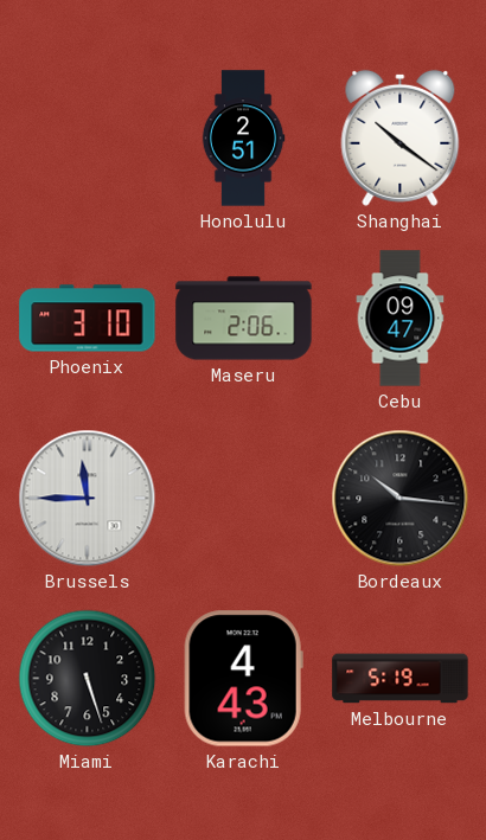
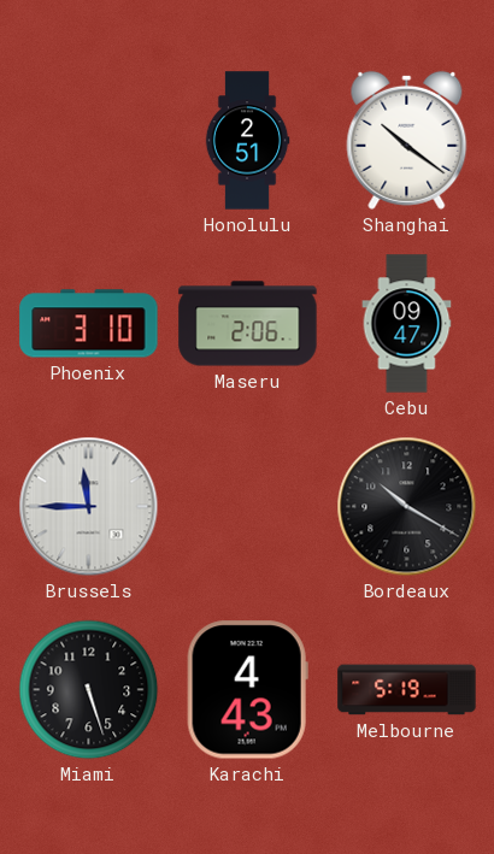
Bordeaux: 10:16 -> 10:20
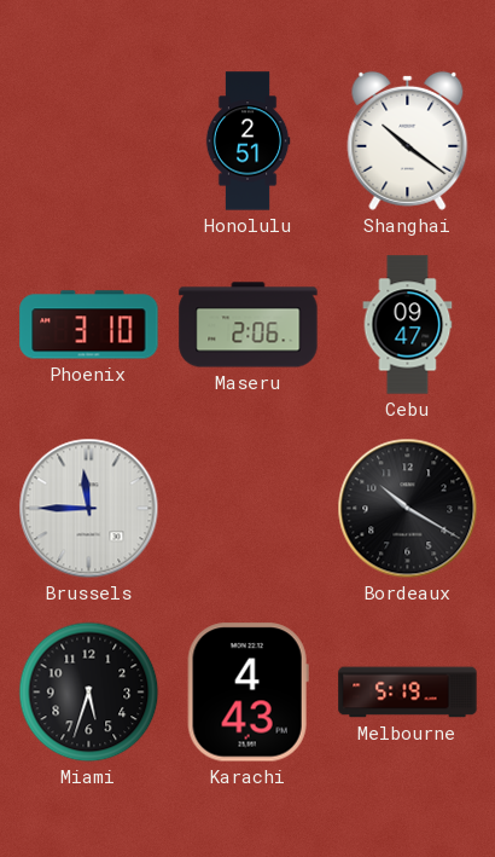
Miami: 5:27 -> 5:33
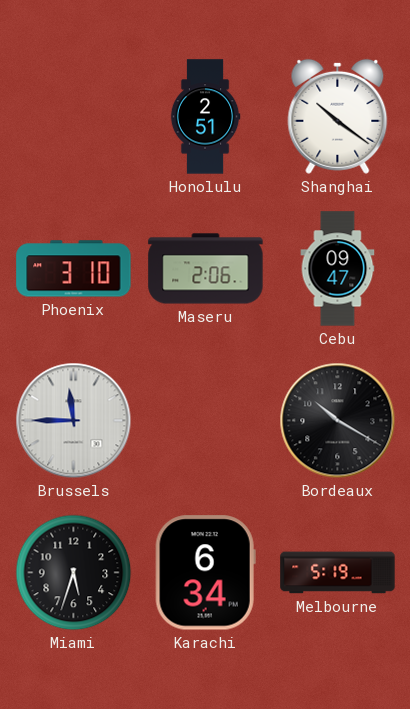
Karachi: 4:43 -> 6:34
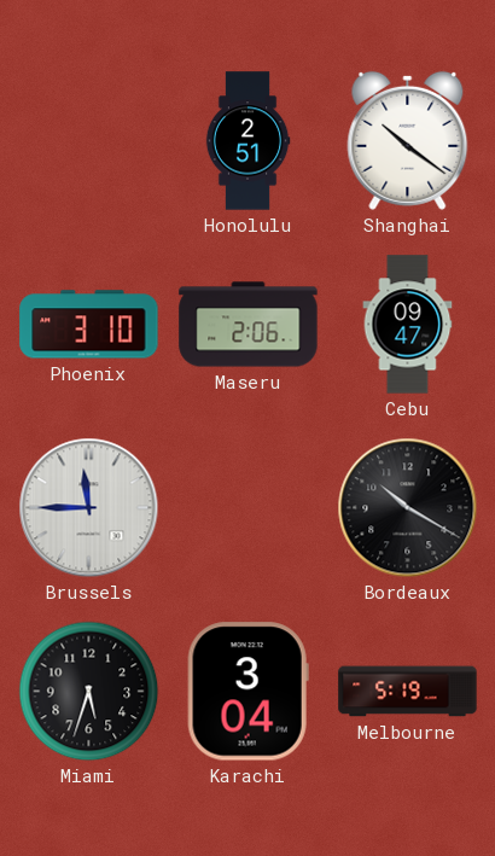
Karachi: 6:34 -> 3:04
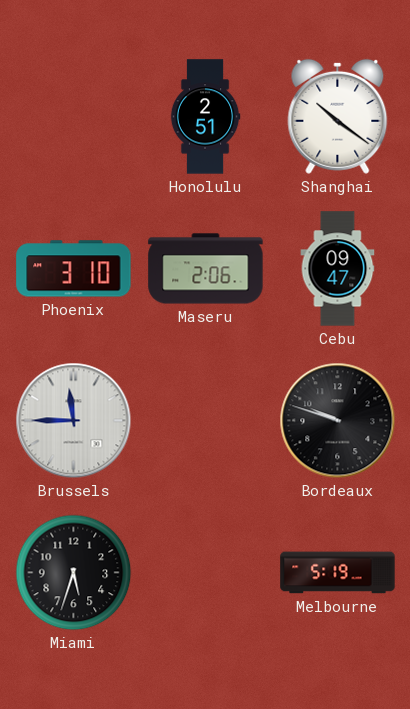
Bordeaux: 10:20 -> 9:48
Karachi: 3:04 -> none
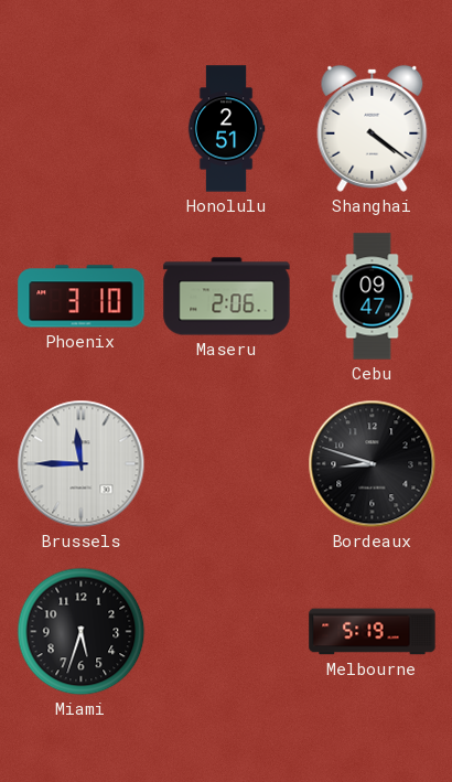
Shanghai: 10:21 -> 4:21
Bordeaux: 9:48 -> 8:48
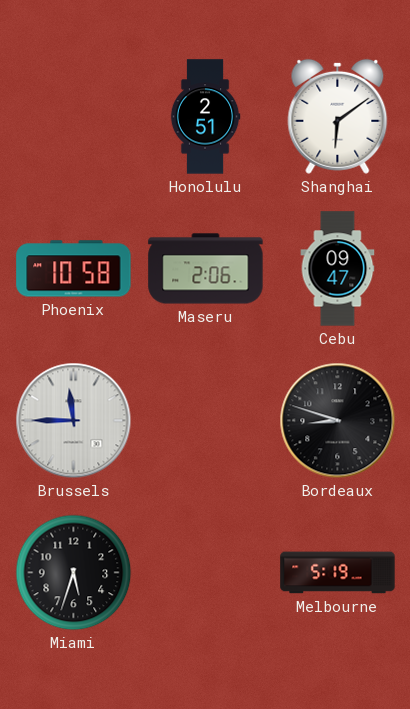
Shanghai: 4:21 -> 6:09
Phoenix: 3:10 -> 10:58
